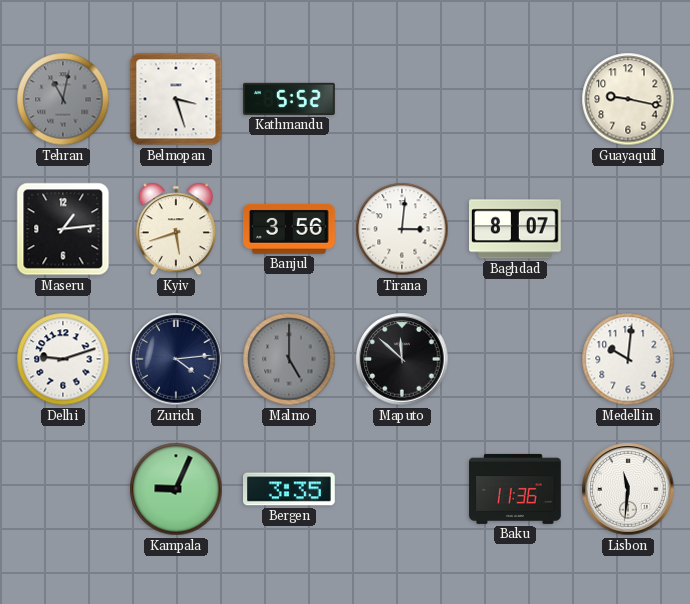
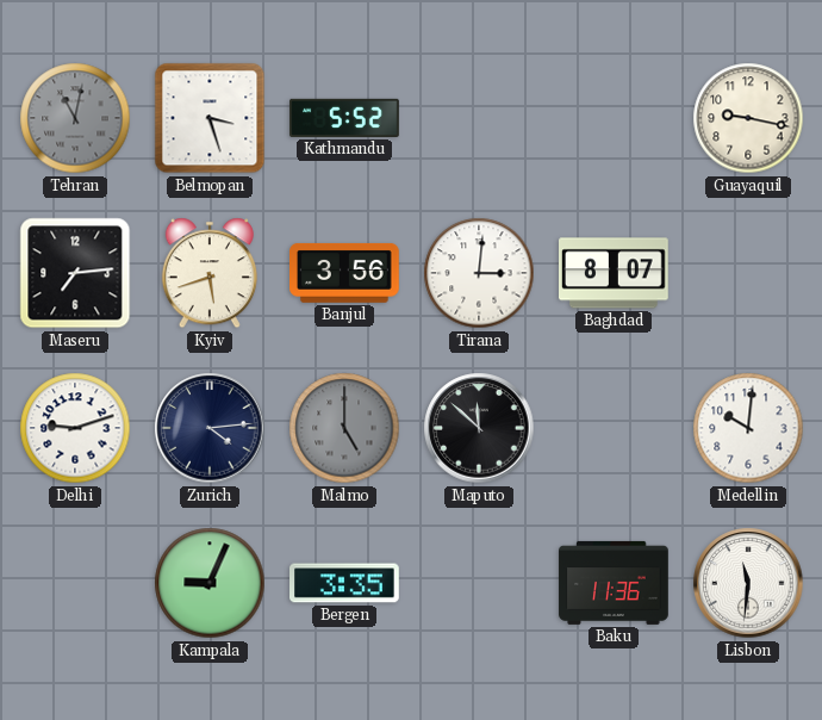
Maseru: 1:14 -> 7:14
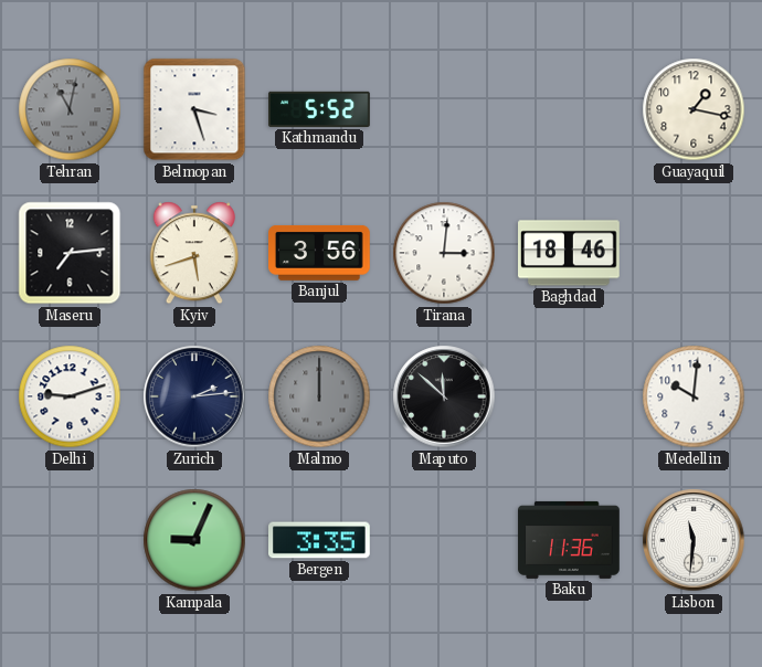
Guayaquil: 9:17 -> 1:17
Baghdad: 8:07 -> 18:46
Zurich: 4:14 -> 2:14
Malmo: 5:00 -> 12:00
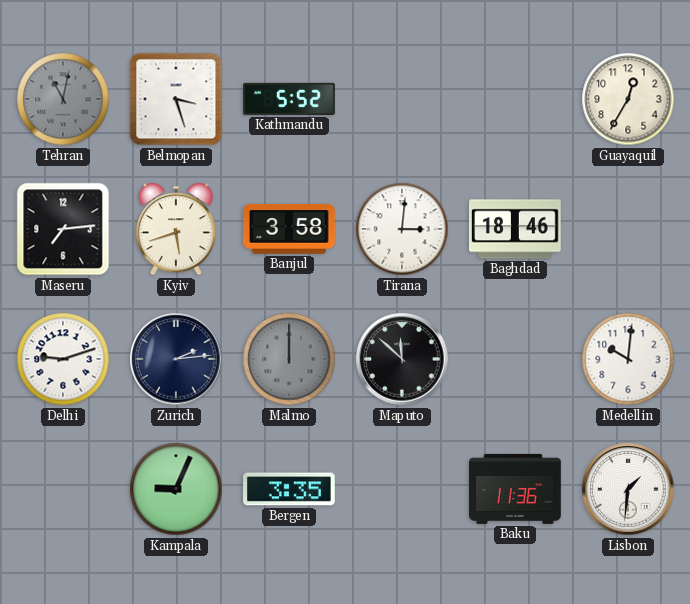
Guayaquil: 1:17 -> 12:35
Banjul: 3:56 -> 3:58
Lisbon: 11:31 -> 1:31
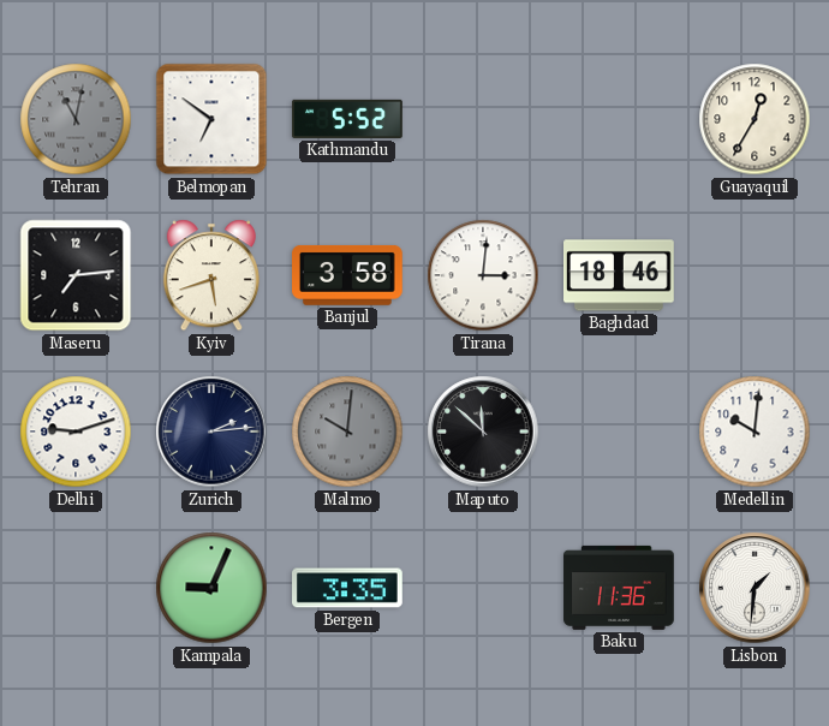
Belmopan: 3:27 -> 6:51
Malmo: 12:00 -> 10:01
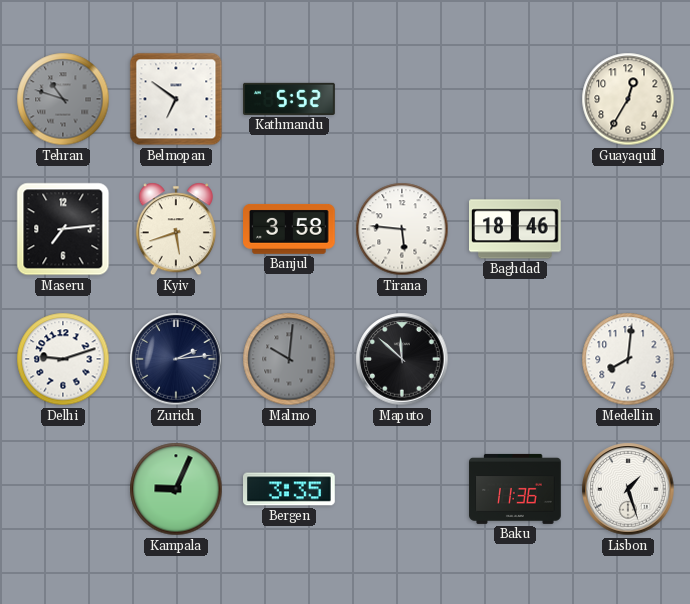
Tehran: 11:02 -> 10:48
Tirana: 3:01 -> 5:46
Medellin: 10:01 -> 8:01
Lisbon: 1:31 -> 1:27
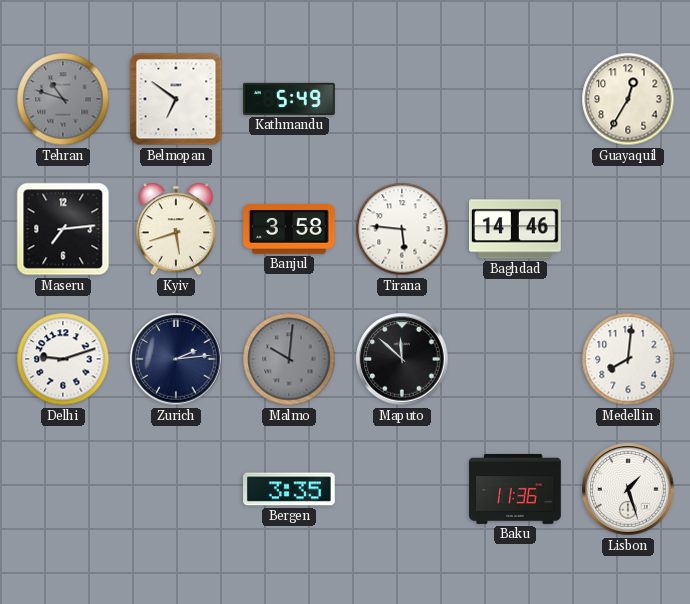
Kathmandu: 5:52 -> 5:49
Baghdad: 18:46 -> 14:46
Kampala: 9:04 -> none
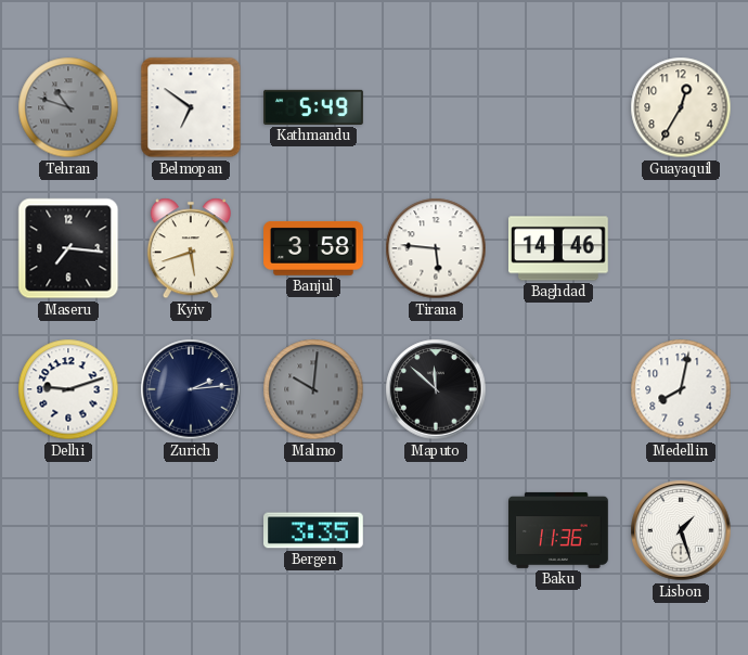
Maseru: 7:14 -> 7:16
Medellin: 8:01 -> 8:02
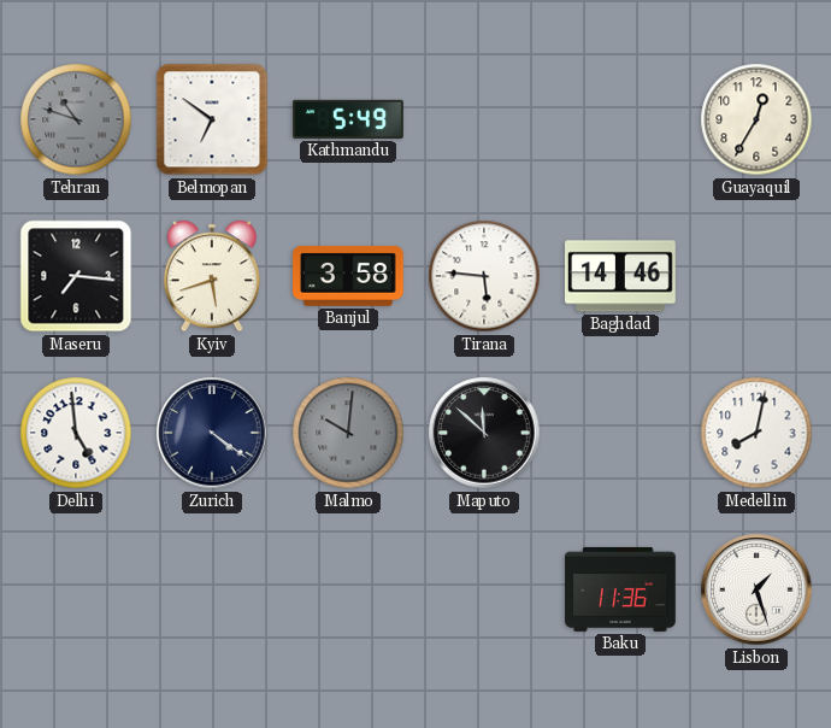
Delhi: 9:12 -> 4:59
Zurich: 2:14 -> 4:21
Bergen: 3:35 -> none
